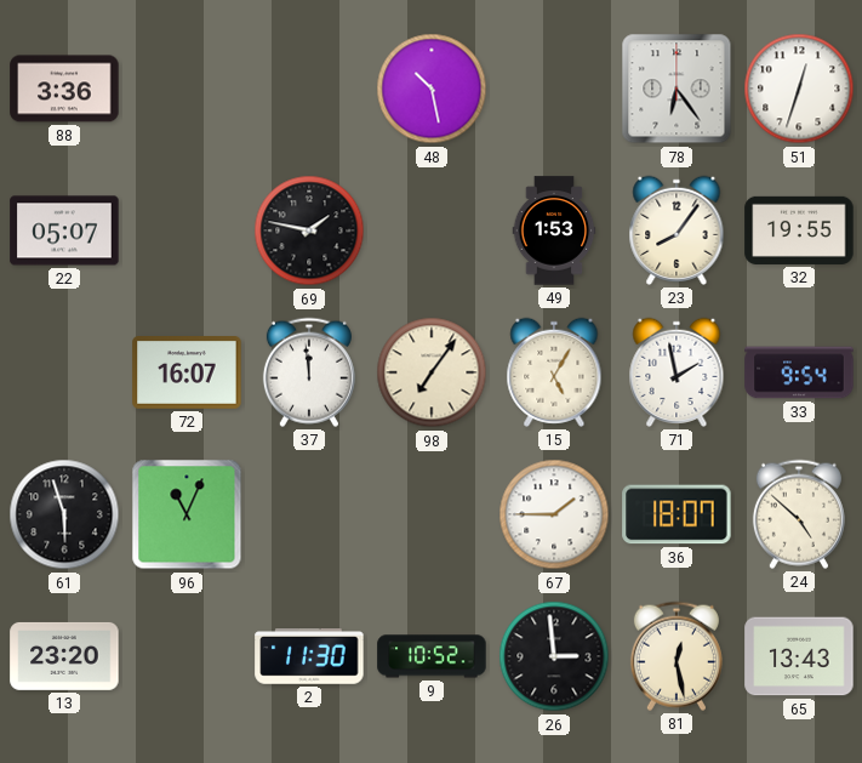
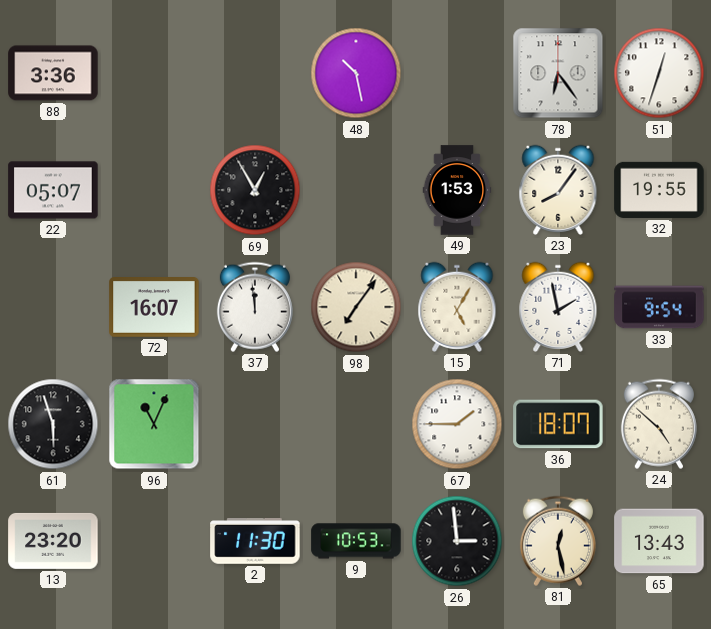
69: 1:47 -> 12:55
9: 10:52 -> 10:53
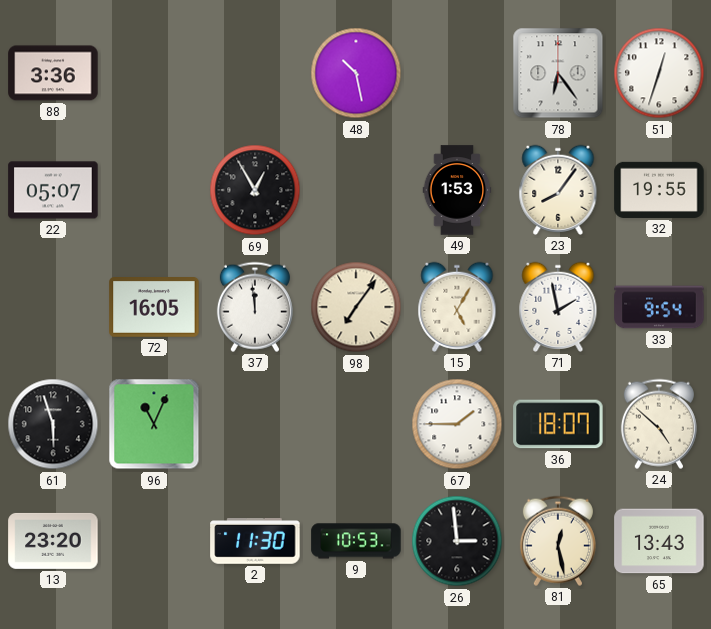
72: 16:07 -> 16:05
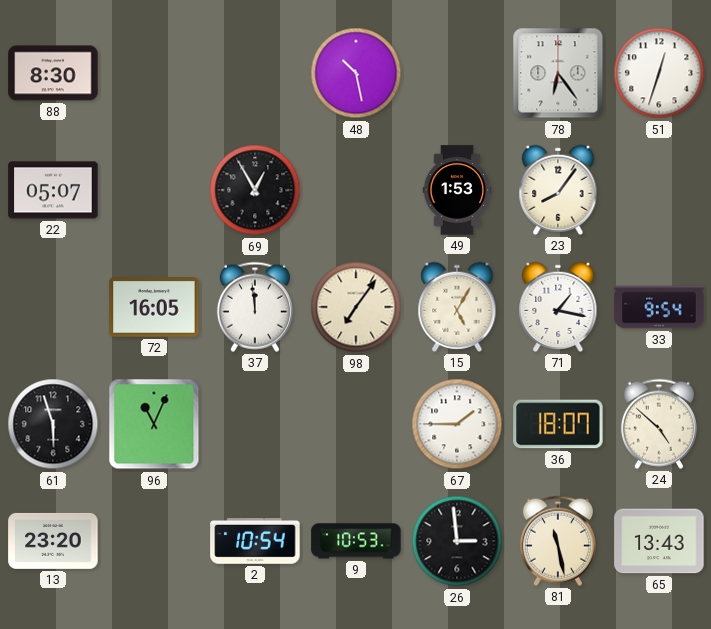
88: 3:36 -> 8:30
32: 19:55 -> none
71: 1:58 -> 1:17
2: 11:30 -> 10:54
81: 12:28 -> 11:28
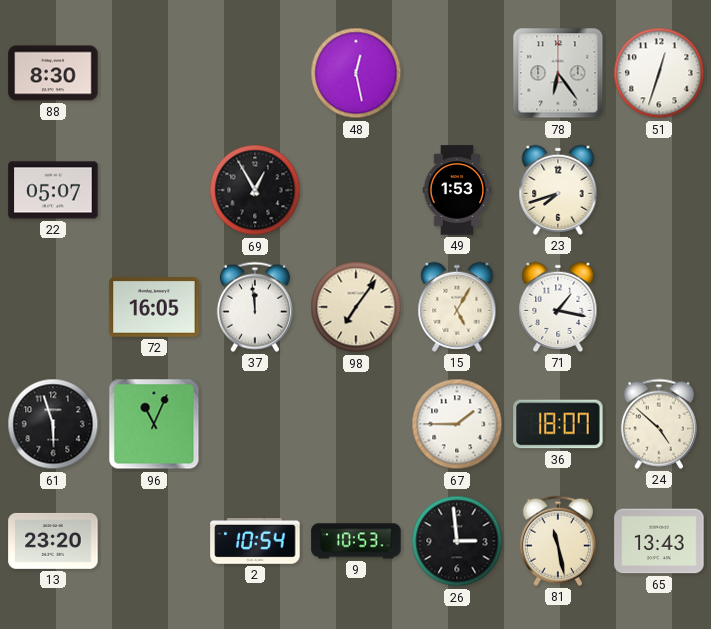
48: 10:28 -> 12:28
23: 8:06 -> 7:42
33: 9:54 -> none
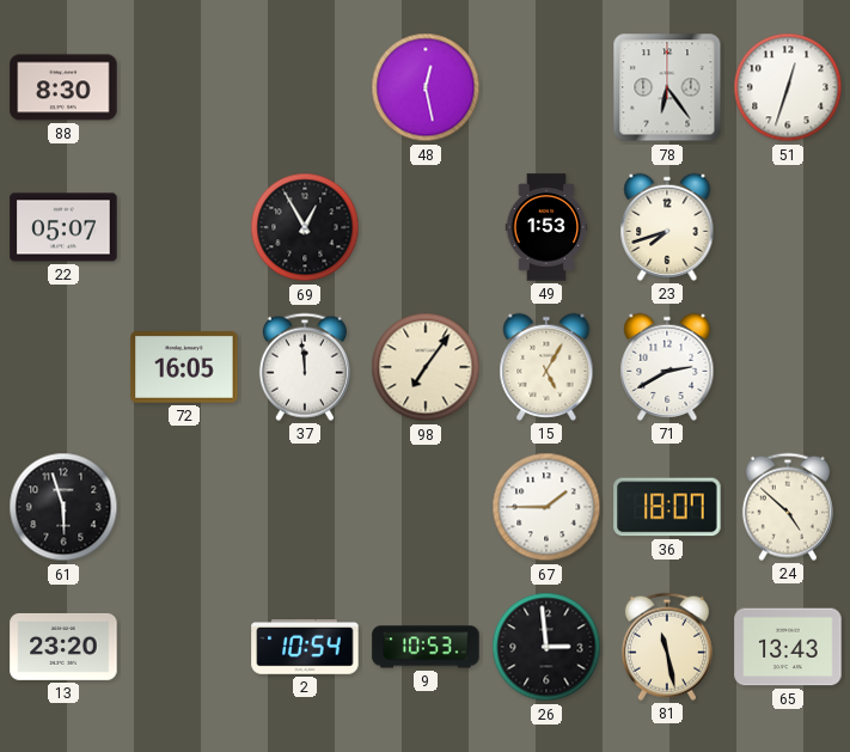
71: 1:17 -> 2:40
96: 11:04 -> none
